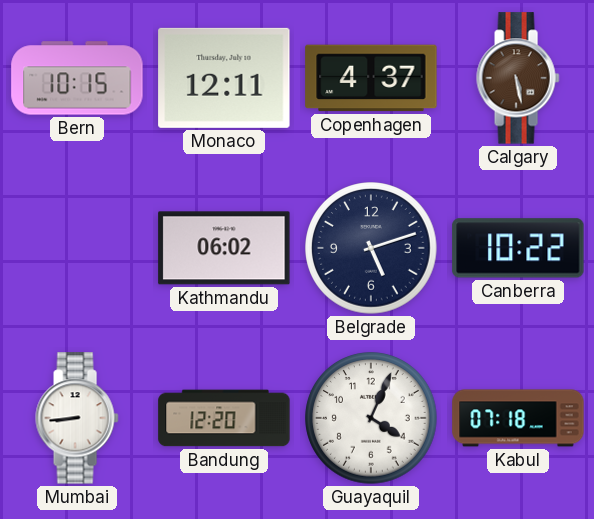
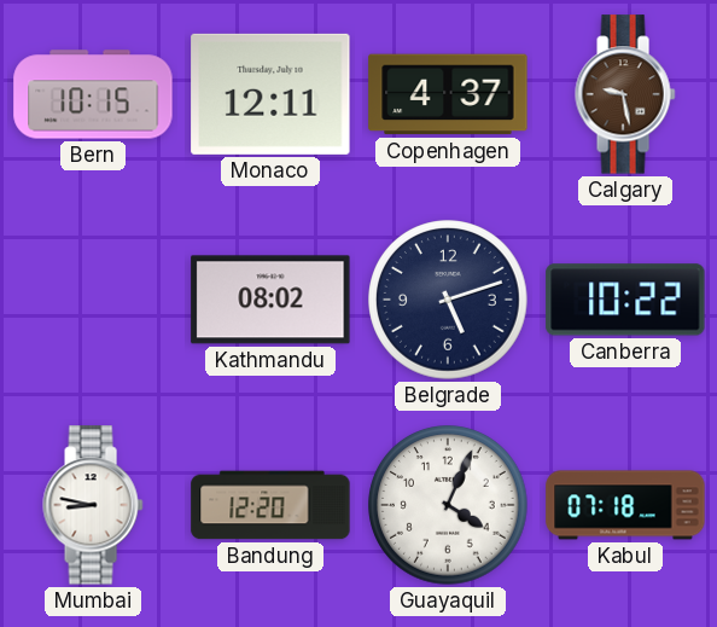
Calgary: 5:28 -> 9:28
Kathmandu: 06:02 -> 08:02
Mumbai: 8:44 -> 8:47
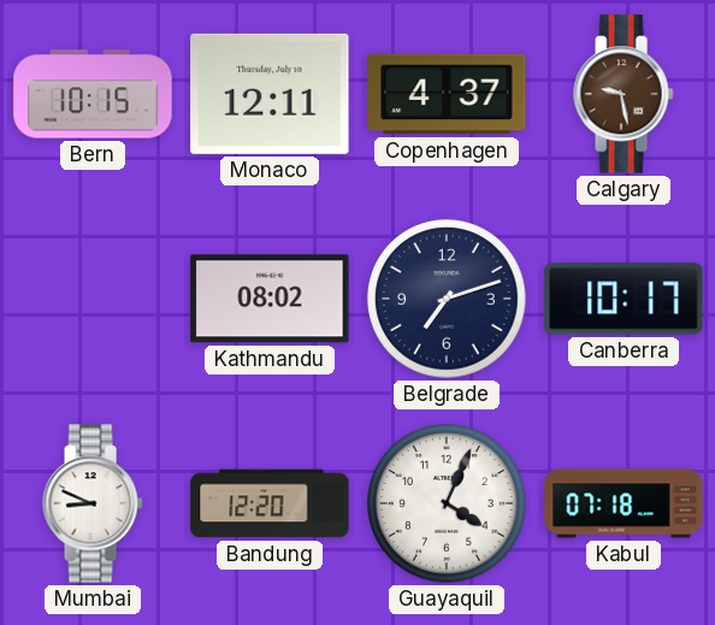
Belgrade: 5:12 -> 7:12
Canberra: 10:22 -> 10:17
Mumbai: 8:47 -> 8:49
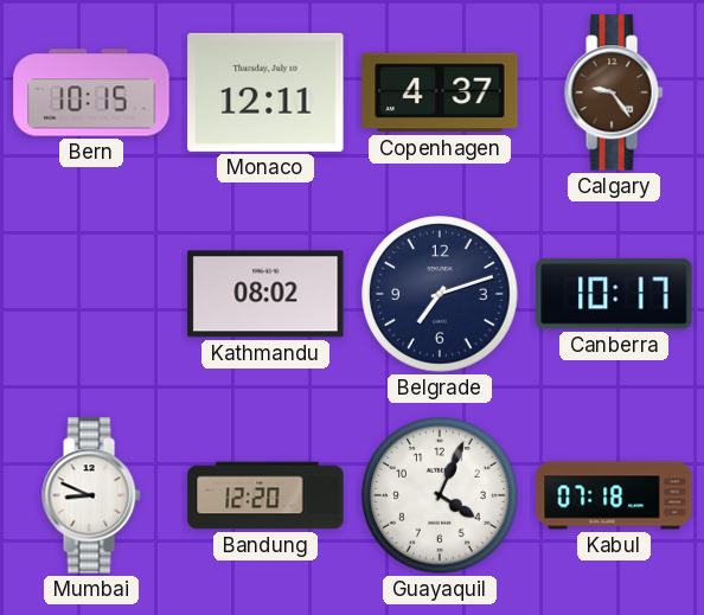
Calgary: 9:28 -> 9:24
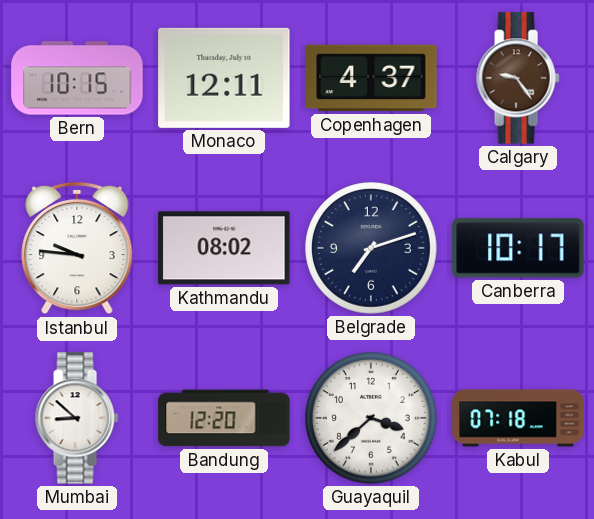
Istanbul: none -> 9:46
Mumbai: 8:49 -> 8:52
Guayaquil: 4:04 -> 3:38
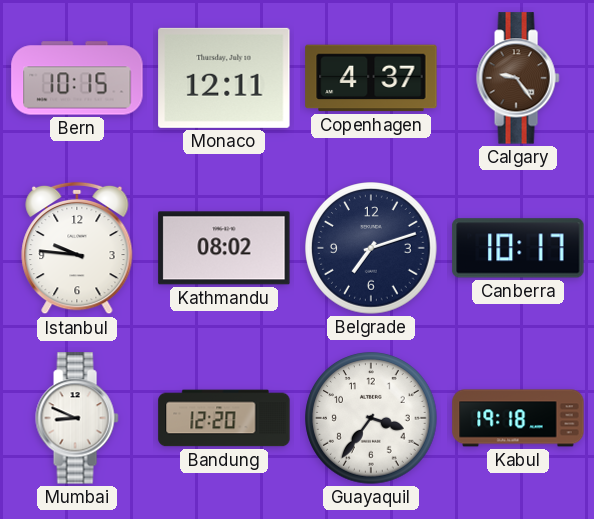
Mumbai: 8:52 -> 8:49
Guayaquil: 3:38 -> 3:36
Kabul: 07:18 -> 19:18
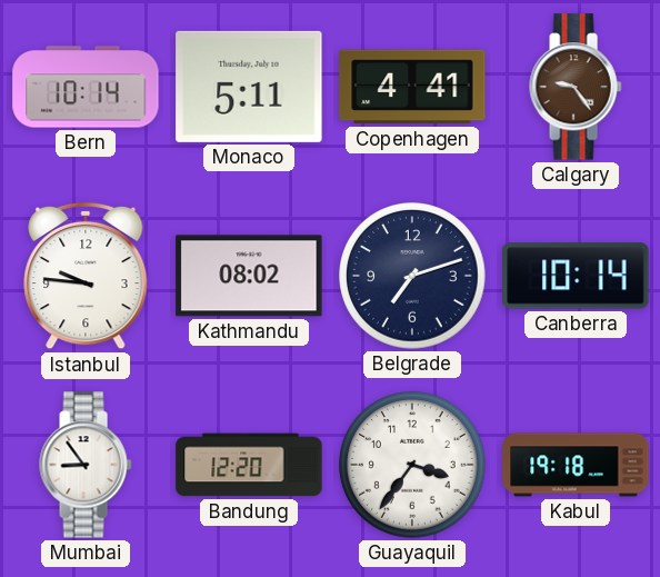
Bern: 10:15 -> 10:14
Monaco: 12:11 -> 5:11
Copenhagen: 4:37 -> 4:41
Canberra: 10:17 -> 10:14
Mumbai: 8:49 -> 8:54
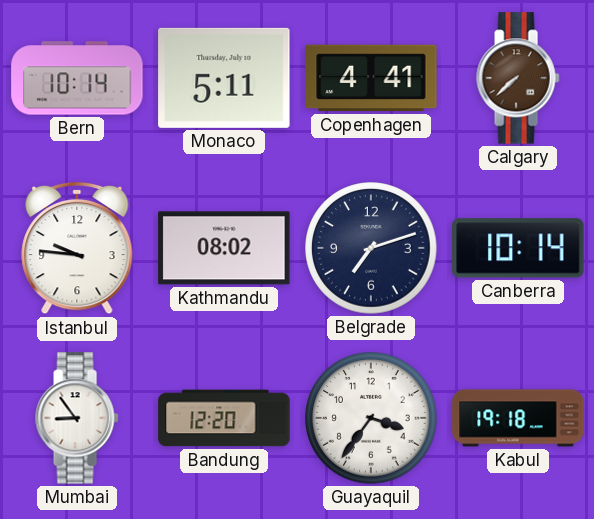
Calgary: 9:24 -> 7:38
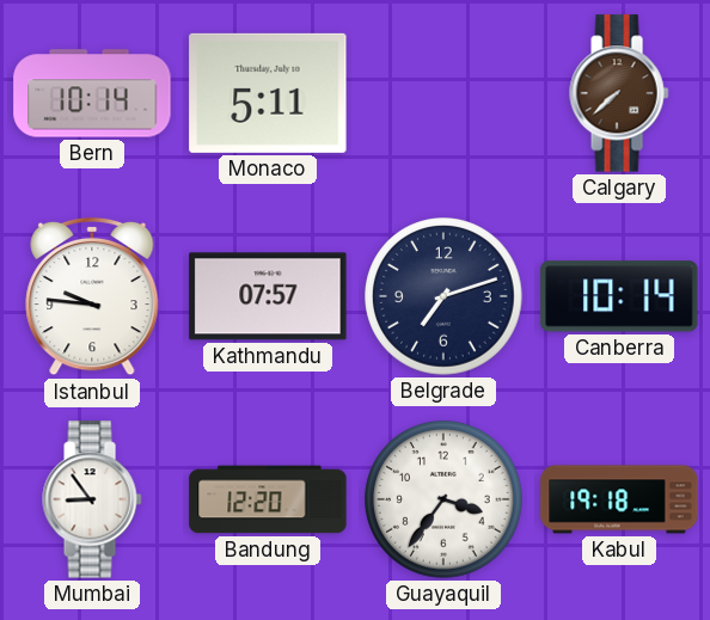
Copenhagen: 4:41 -> none
Kathmandu: 08:02 -> 07:57
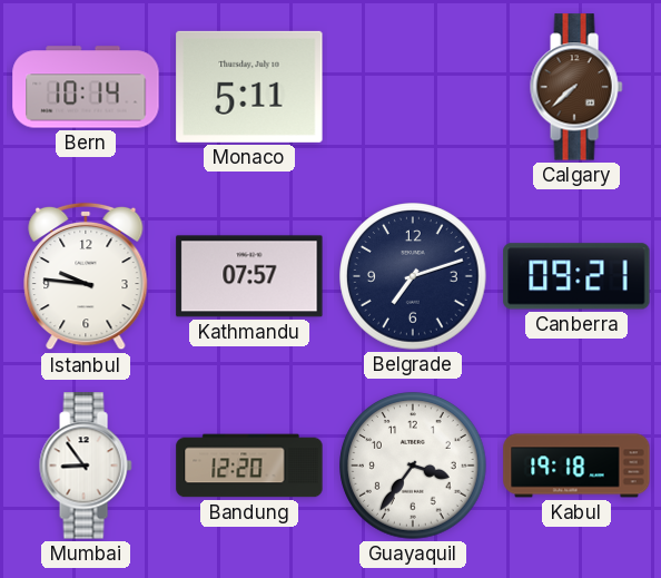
Canberra: 10:14 -> 09:21
